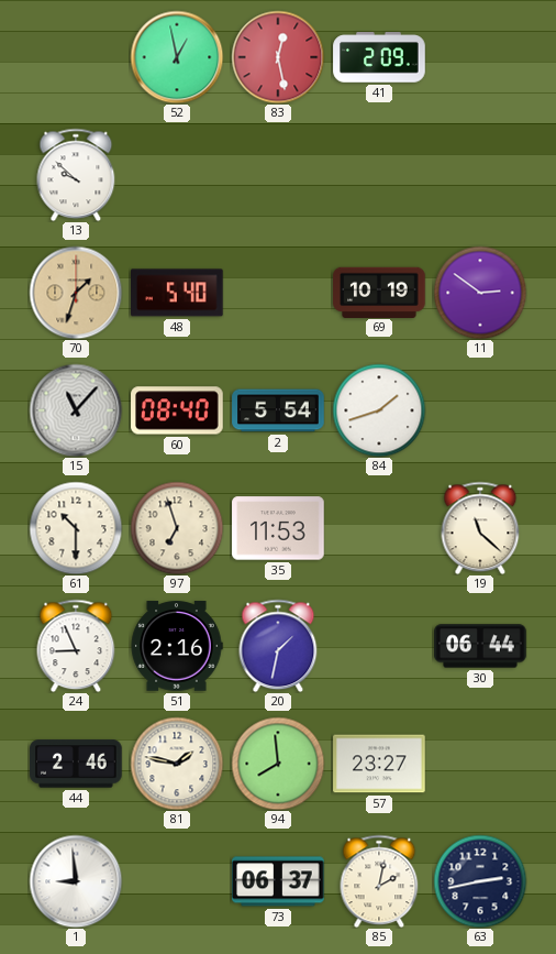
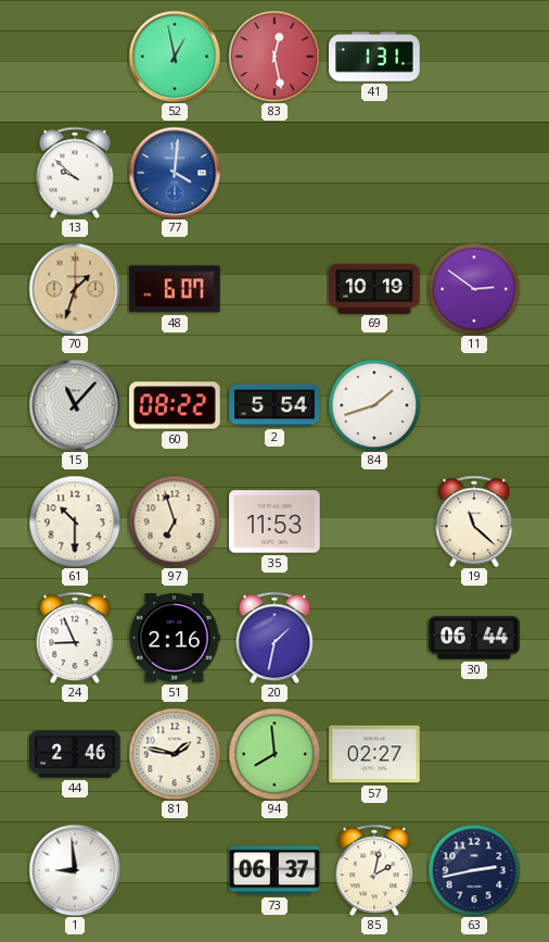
41: 2:09 -> 1:31
77: none -> 4:01
48: 5:40 -> 6:07
60: 08:40 -> 08:22
57: 23:27 -> 02:27
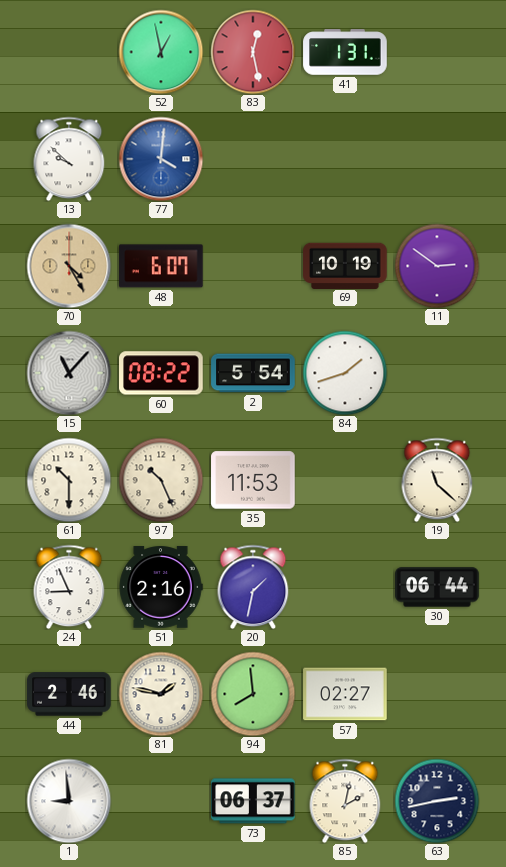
70: 1:33 -> 4:25
97: 6:57 -> 10:26
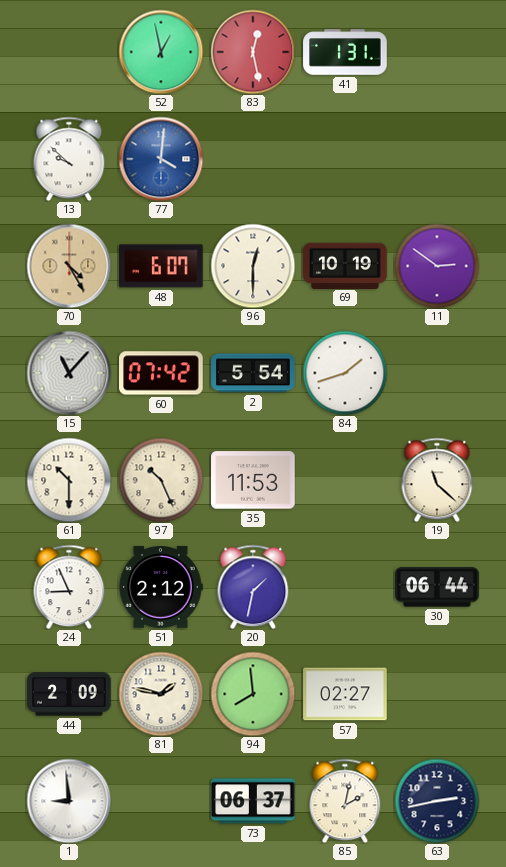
96: none -> 12:30
60: 08:22 -> 07:42
51: 2:16 -> 2:12
44: 2:46 -> 2:09
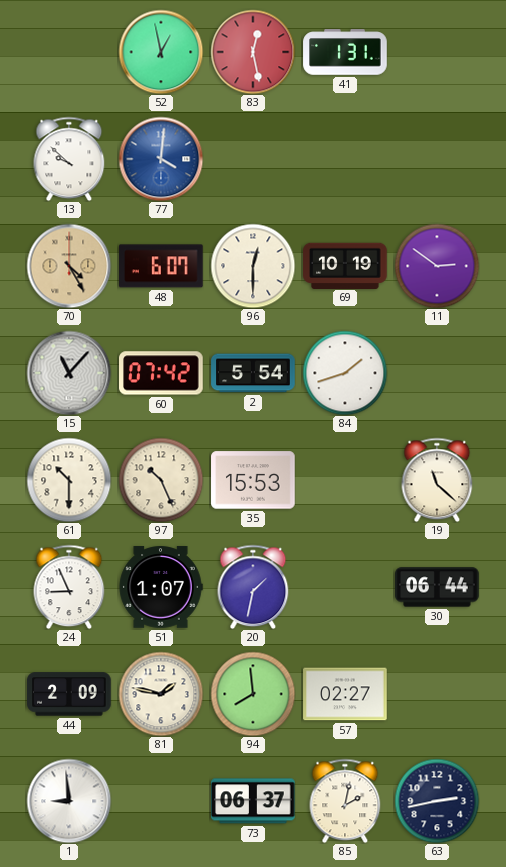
35: 11:53 -> 15:53
51: 2:12 -> 1:07
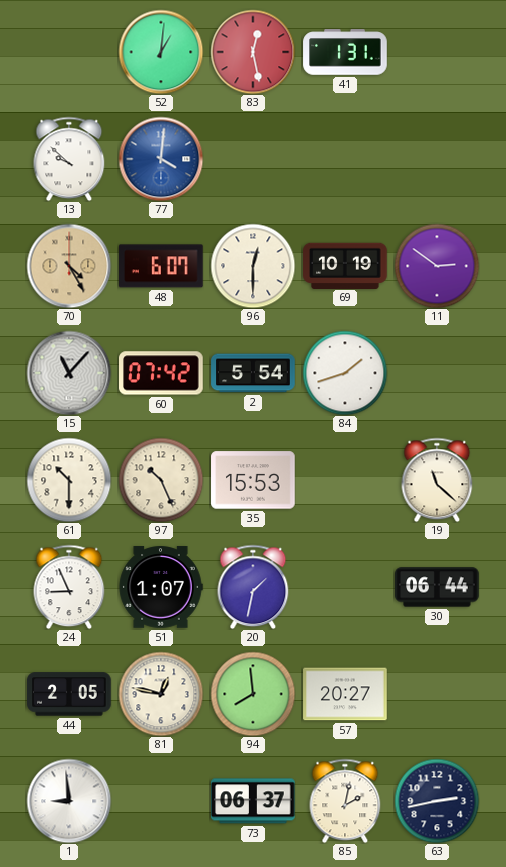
52: 12:58 -> 1:01
44: 2:09 -> 2:05
81: 1:47 -> 12:47
57: 02:27 -> 20:27
